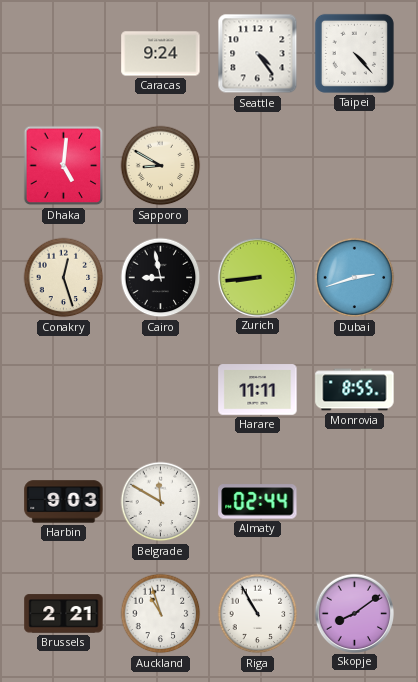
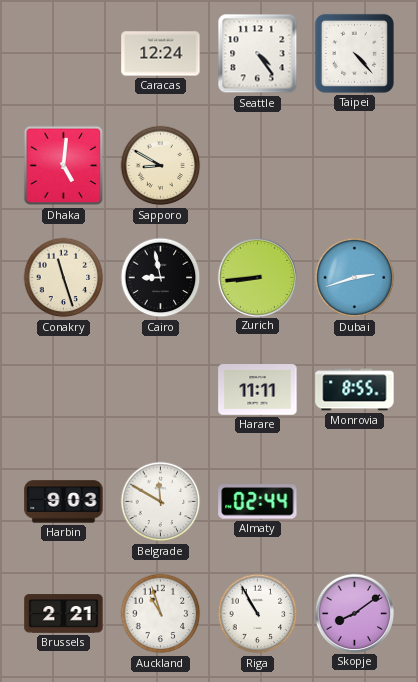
Caracas: 9:24 -> 12:24
Conakry: 12:27 -> 11:27
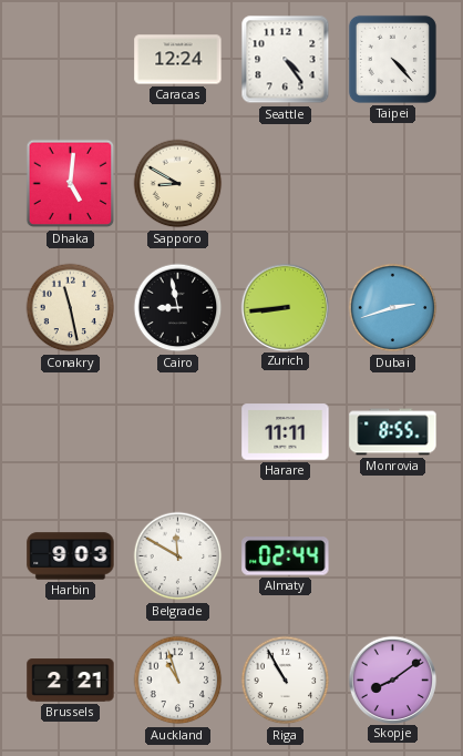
Conakry: 11:27 -> 11:28
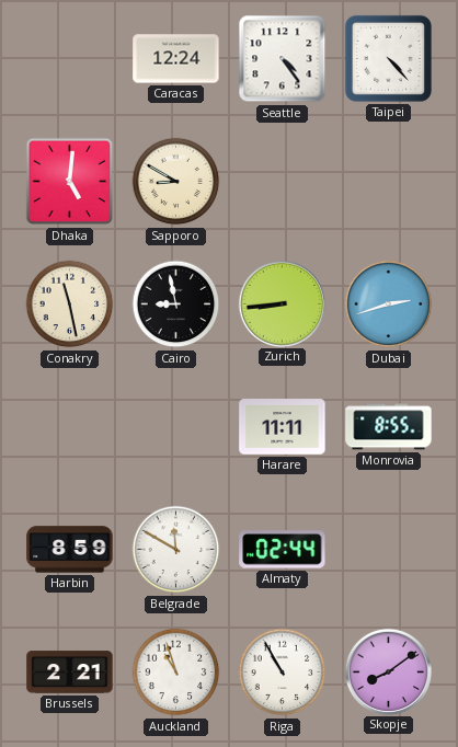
Harbin: 9:03 -> 8:59
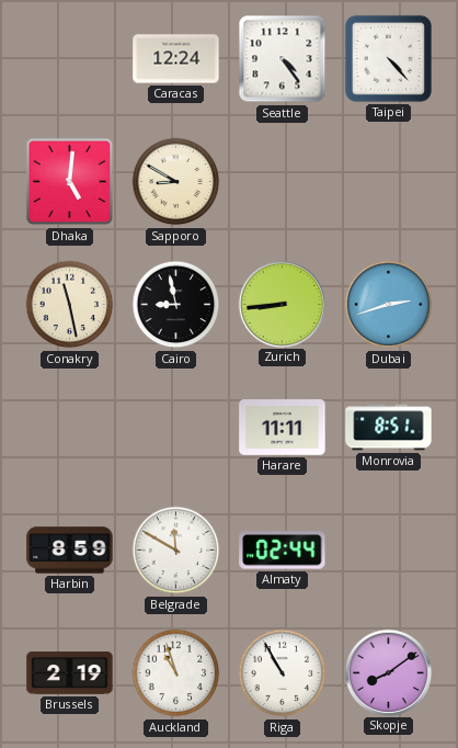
Monrovia: 8:55 -> 8:51
Brussels: 2:21 -> 2:19
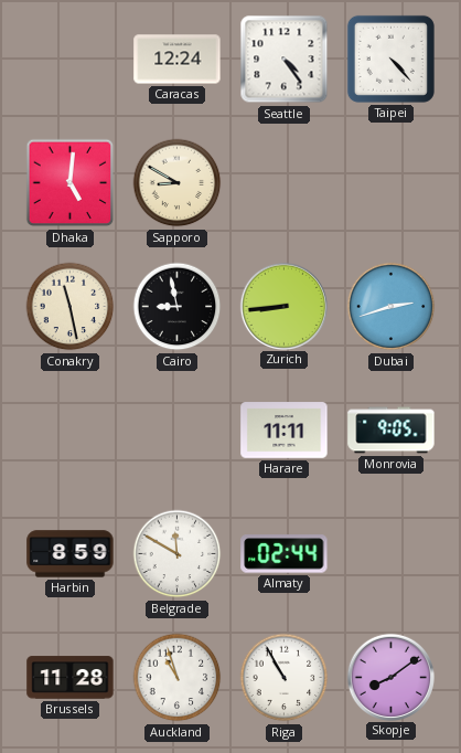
Monrovia: 8:51 -> 9:05
Brussels: 2:19 -> 11:28
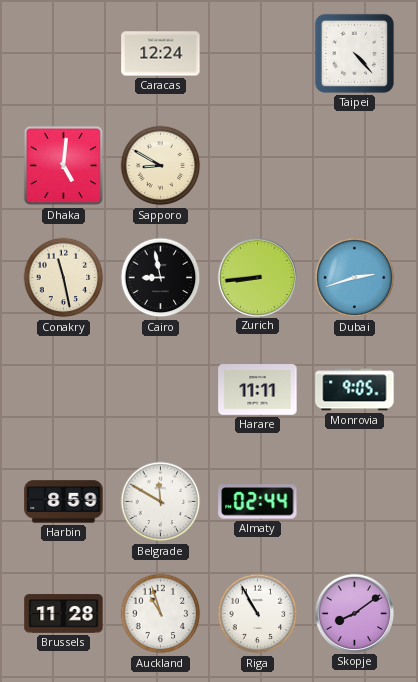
Seattle: 4:24 -> none
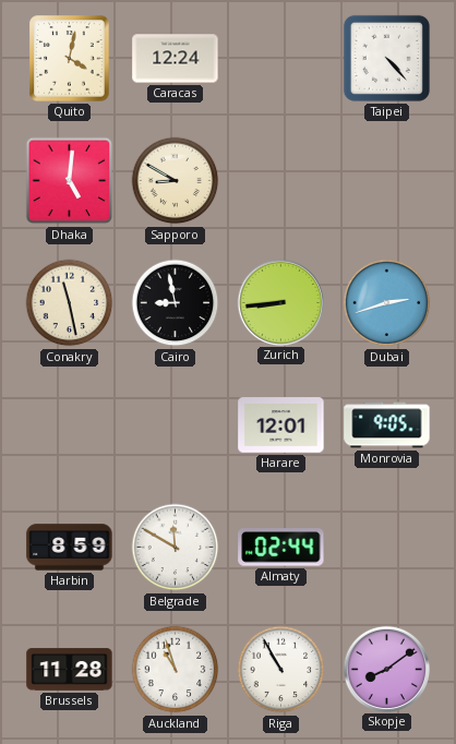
Quito: none -> 4:02
Harare: 11:11 -> 12:01
